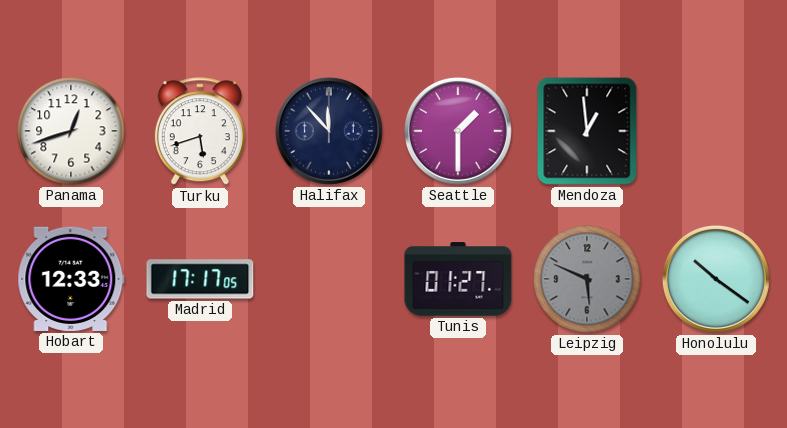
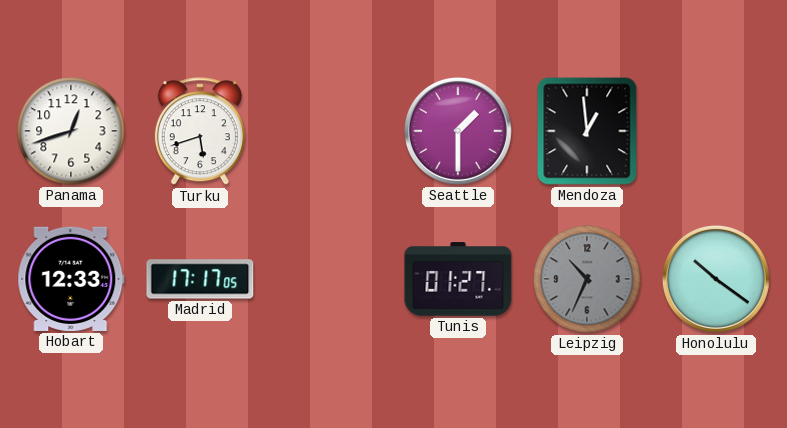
Halifax: 11:53 -> none
Leipzig: 5:49 -> 10:34
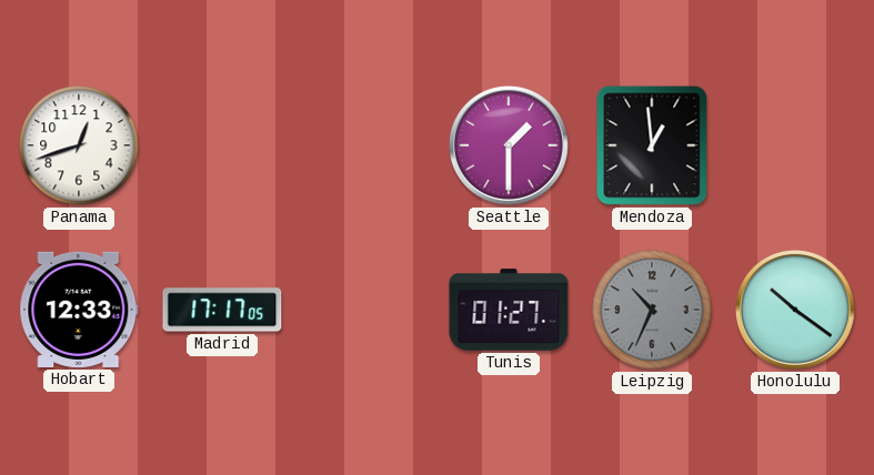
Turku: 5:42 -> none
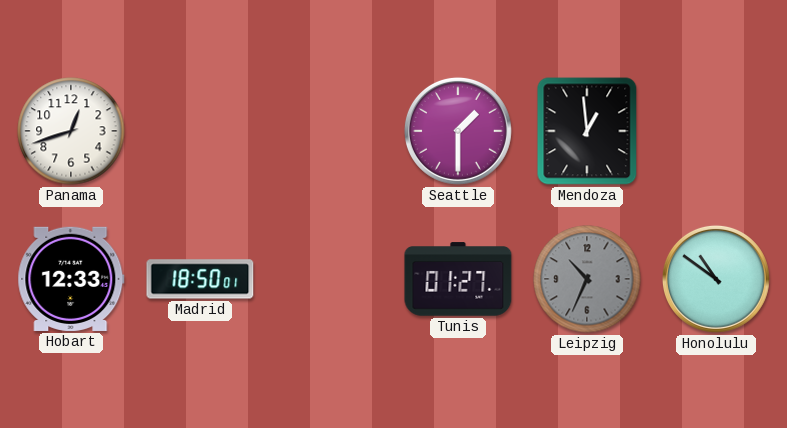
Madrid: 17:17 -> 18:50
Honolulu: 10:21 -> 10:51
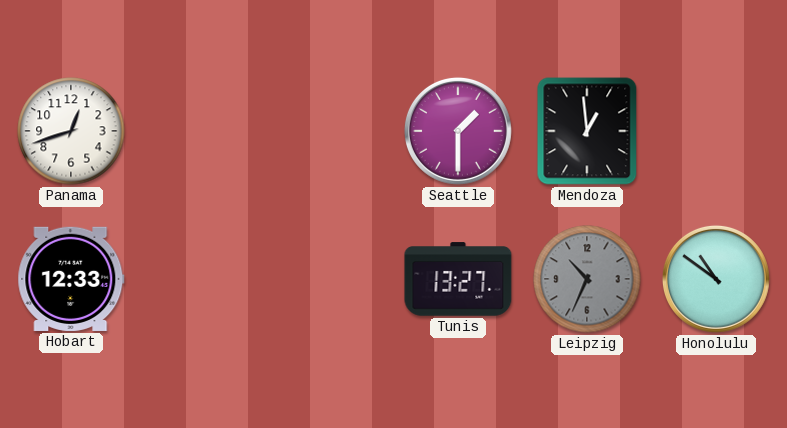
Madrid: 18:50 -> none
Tunis: 01:27 -> 13:27
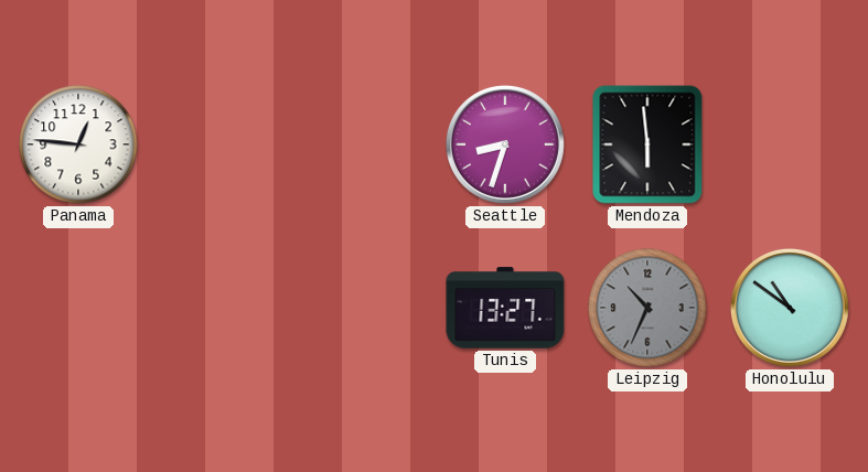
Panama: 12:42 -> 12:46
Seattle: 1:30 -> 8:33
Mendoza: 12:59 -> 5:59
Hobart: 12:33 -> none
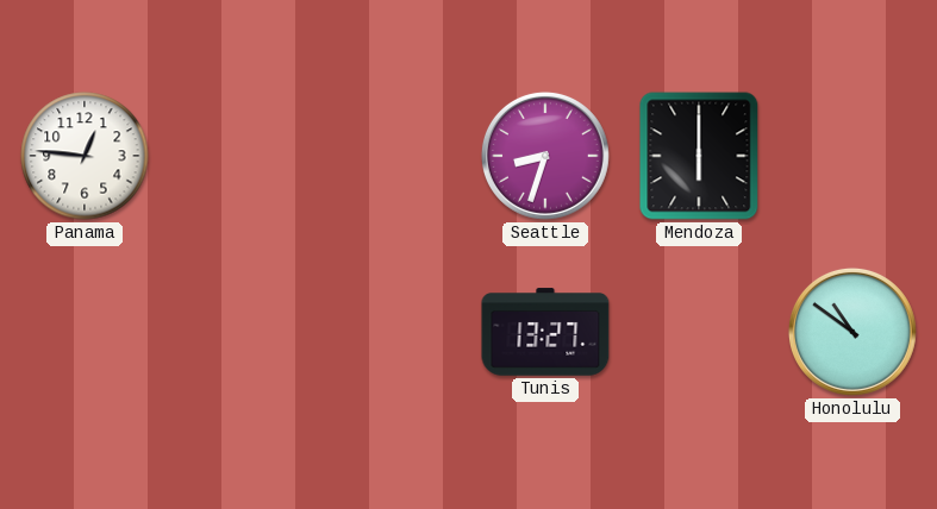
Mendoza: 5:59 -> 6:00
Leipzig: 10:34 -> none
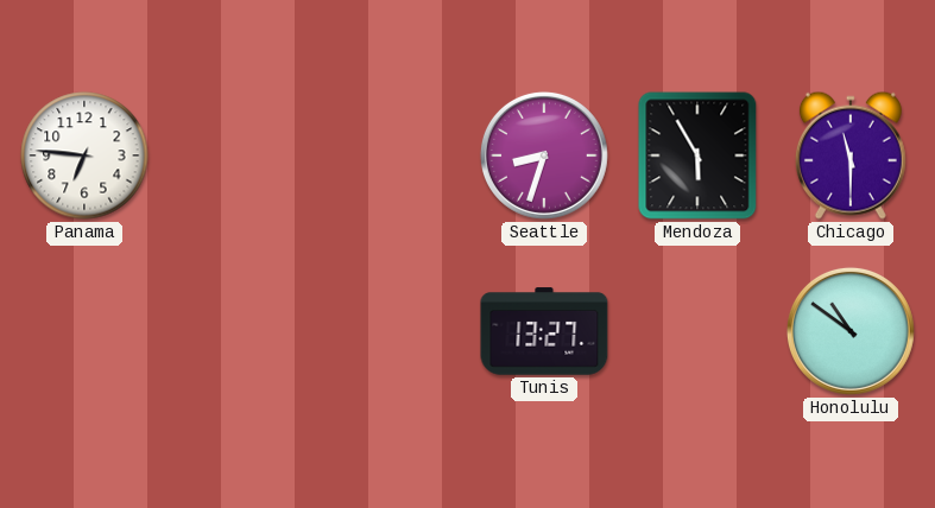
Panama: 12:46 -> 6:46
Mendoza: 6:00 -> 5:55
Chicago: none -> 11:30
